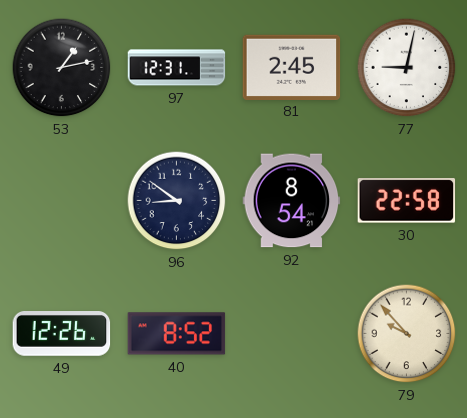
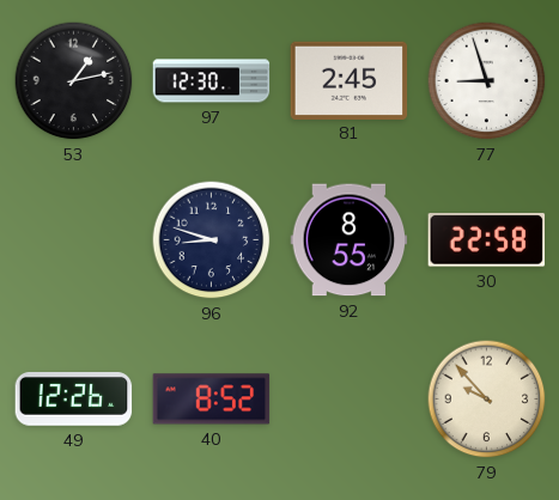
97: 12:31 -> 12:30
77: 9:02 -> 8:57
96: 8:51 -> 8:48
92: 8:54 -> 8:55
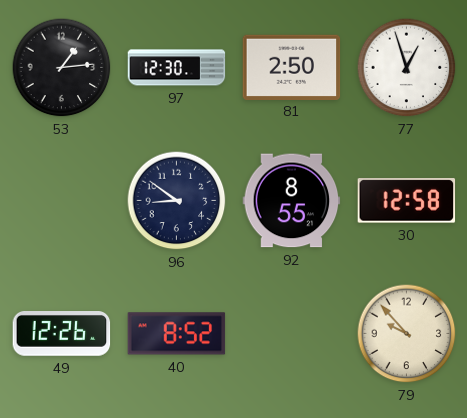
53: 1:13 -> 1:14
81: 2:45 -> 2:50
77: 8:57 -> 12:57
96: 8:48 -> 8:51
30: 22:58 -> 12:58
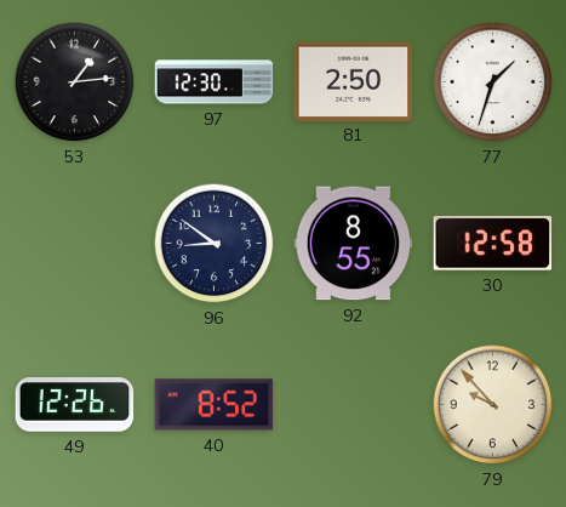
77: 12:57 -> 1:33
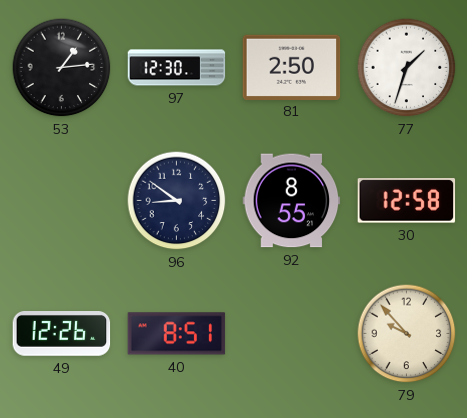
40: 8:52 -> 8:51
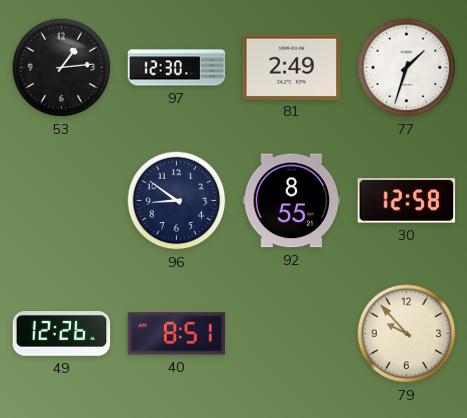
81: 2:50 -> 2:49
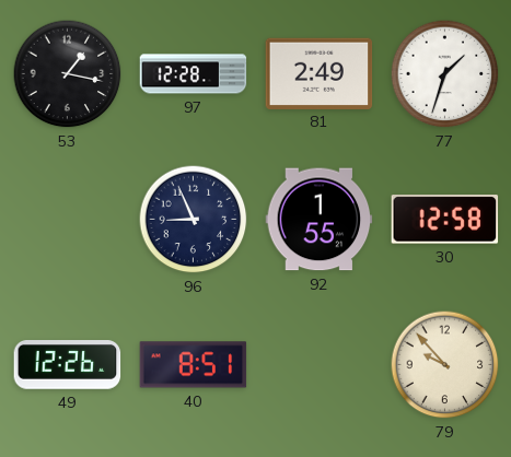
53: 1:14 -> 1:17
97: 12:30 -> 12:28
96: 8:51 -> 8:56
92: 8:55 -> 1:55
